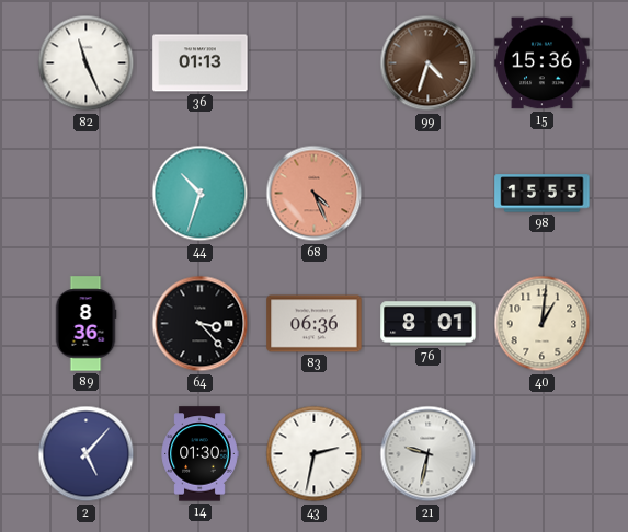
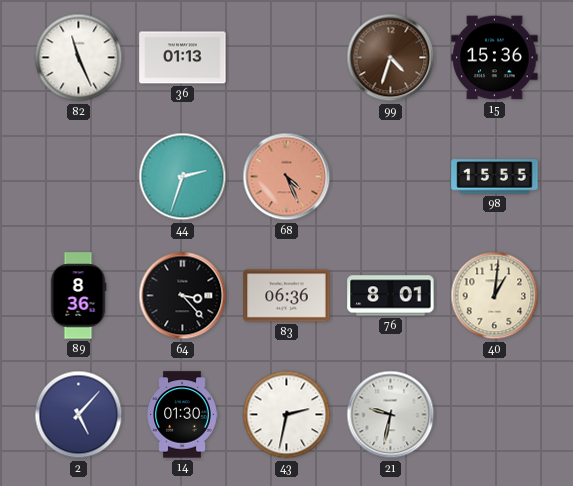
44: 10:33 -> 2:33
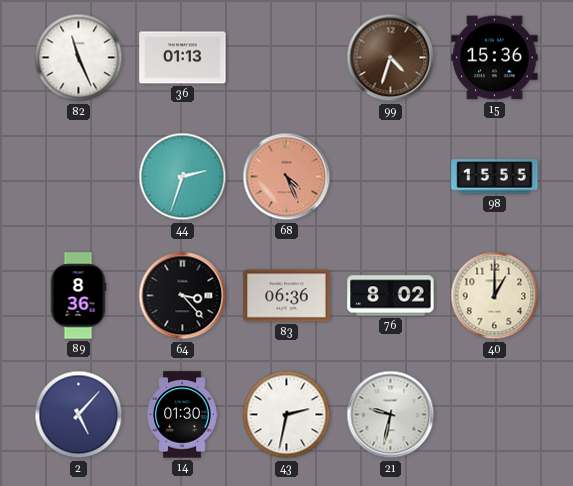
76: 8:01 -> 8:02
40: 1:01 -> 1:00
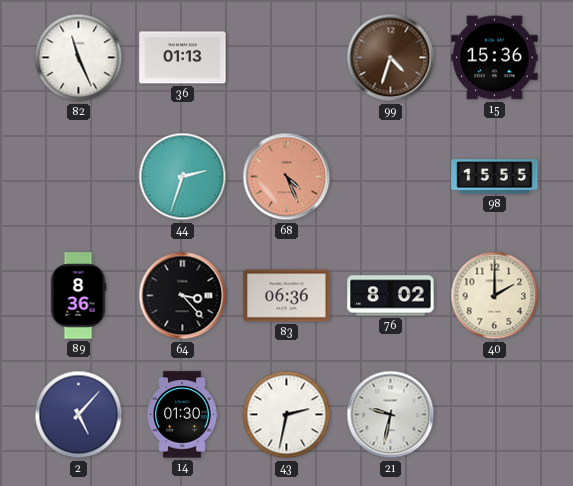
40: 1:00 -> 2:00
